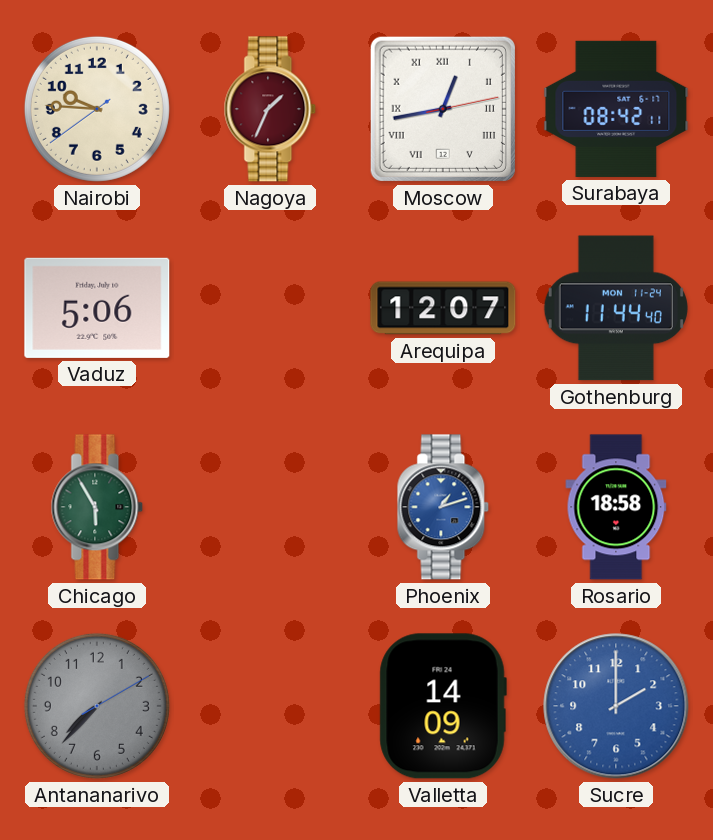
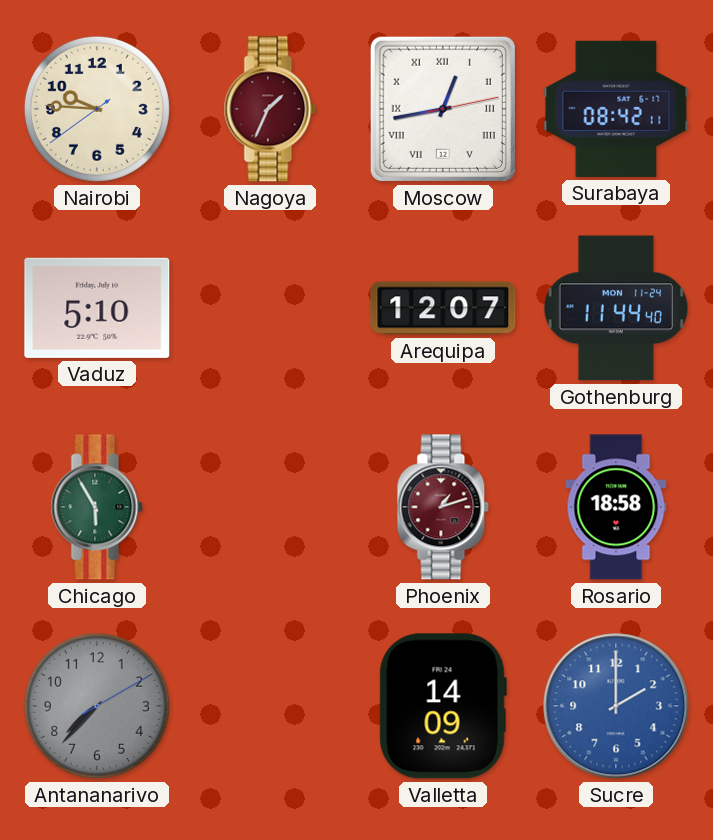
Vaduz: 5:06 -> 5:10
Phoenix dial: blue -> burgundy
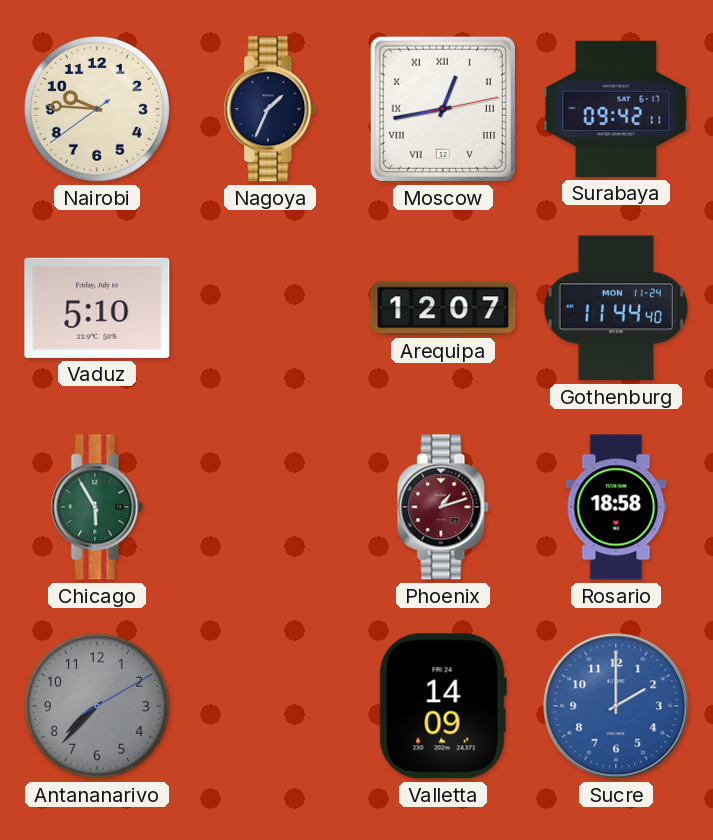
Nagoya dial: burgundy -> navy
Surabaya: 08:42 -> 09:42
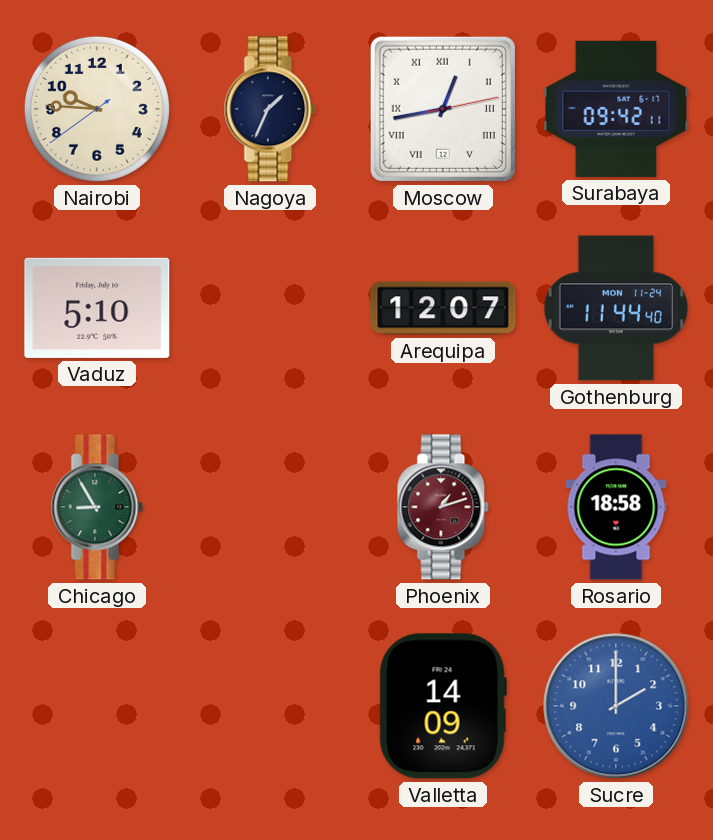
Chicago: 5:55 -> 8:55
Antananarivo: 7:37 -> none
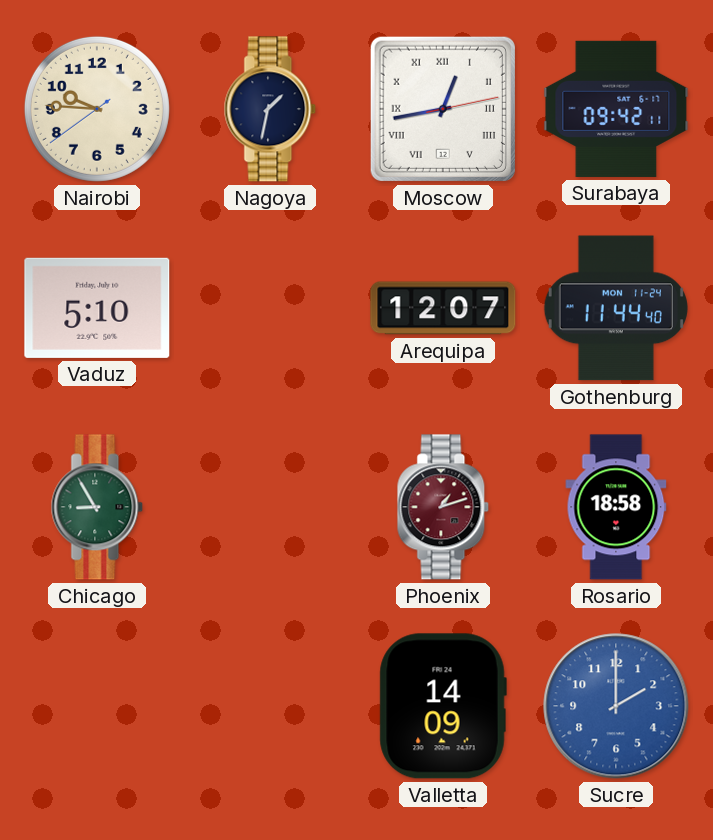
Nagoya: 1:34 -> 1:32
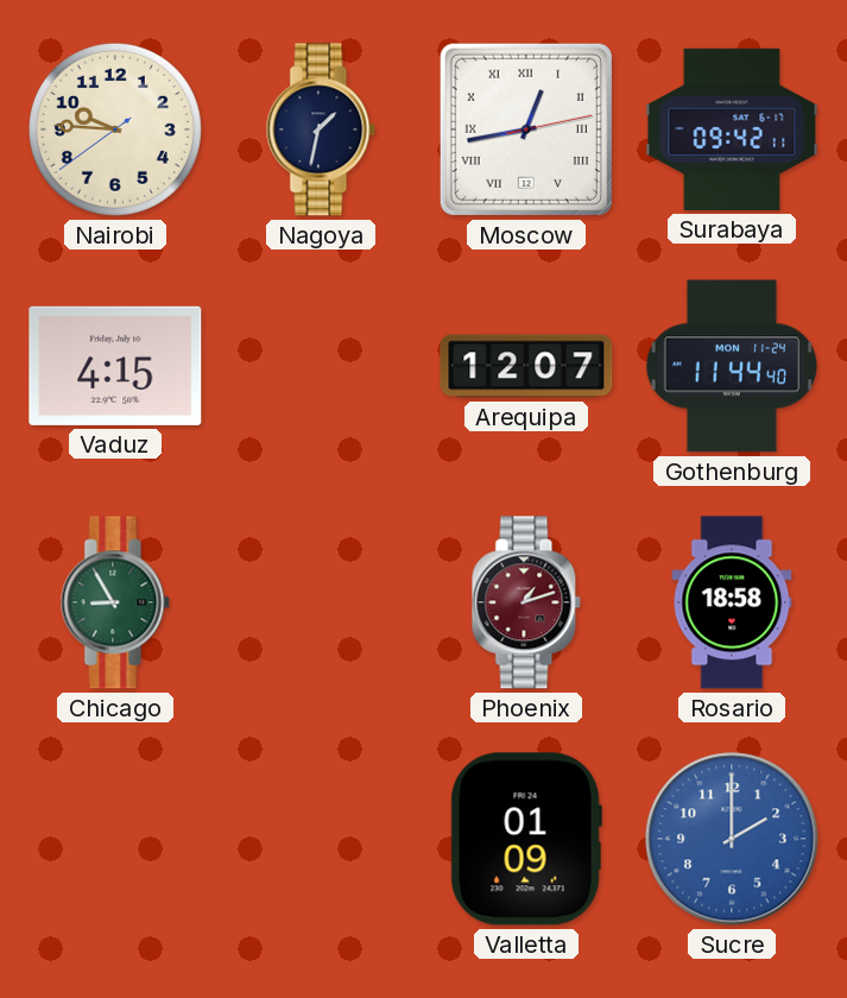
Vaduz: 5:10 -> 4:15
Valletta: 14:09 -> 01:09
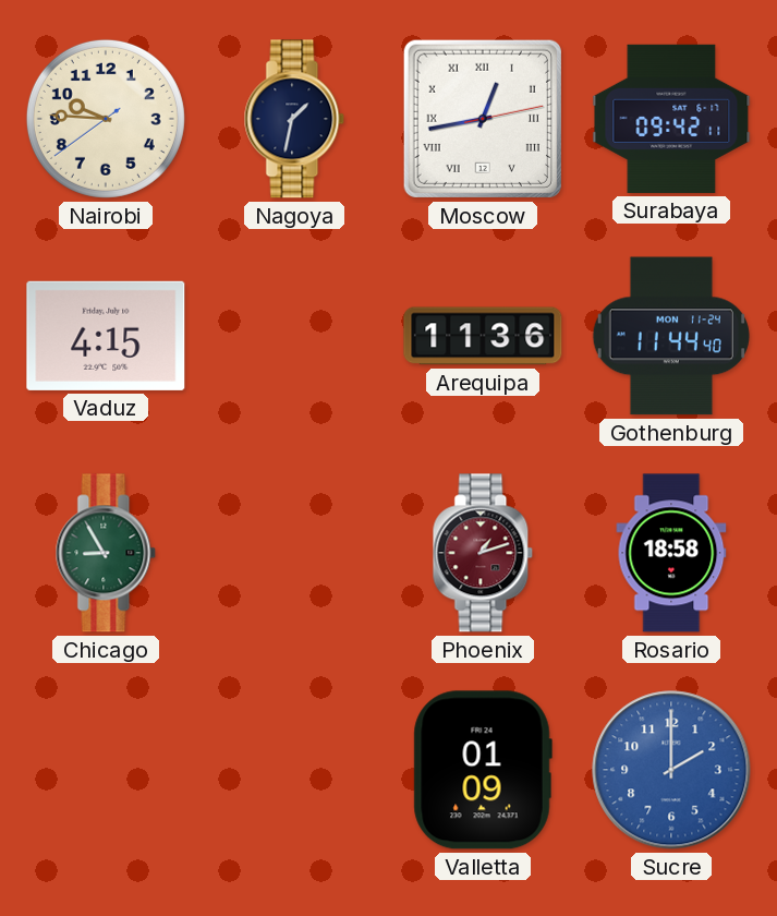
Arequipa: 12:07 -> 11:36
